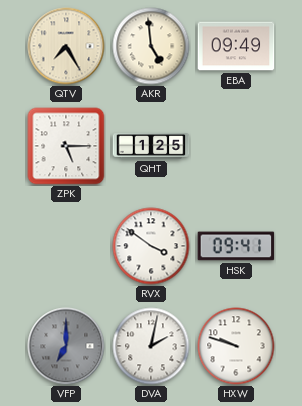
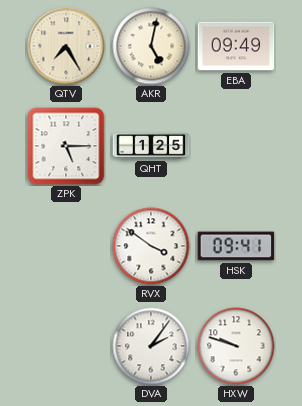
AKR: 4:59 -> 5:02
VFP: 7:00 -> none
DVA: 2:02 -> 2:06
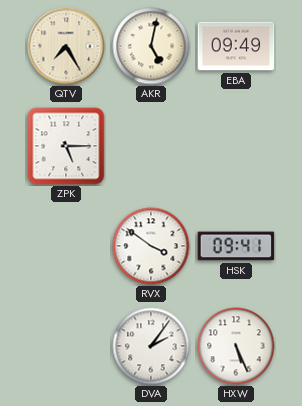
QHT: 1:25 -> none
HXW: 9:48 -> 5:26
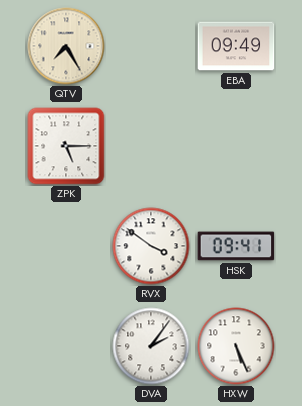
AKR: 5:02 -> none
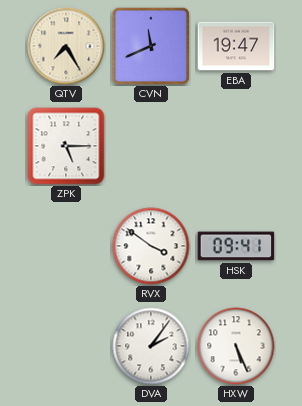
CVN: none -> 11:41
EBA: 09:49 -> 19:47
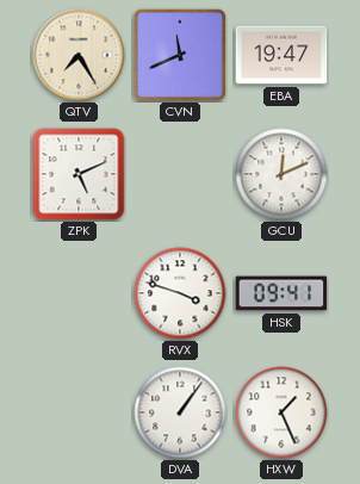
ZPK: 5:15 -> 5:11
GCU: none -> 12:11
RVX: 3:51 -> 3:48
DVA: 2:06 -> 1:06
HXW: 5:26 -> 1:26
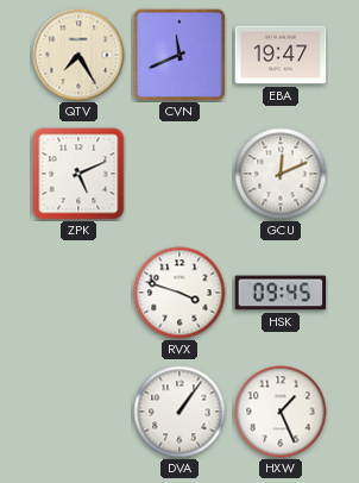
HSK: 09:41 -> 09:45
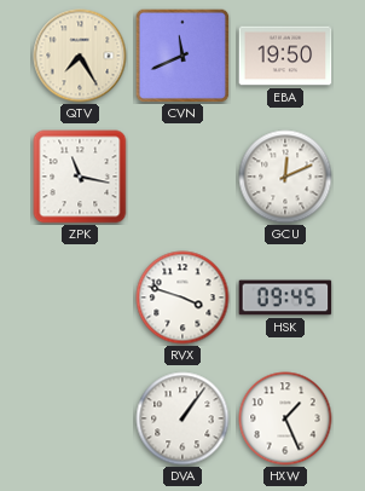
EBA: 19:47 -> 19:50
ZPK: 5:11 -> 11:17
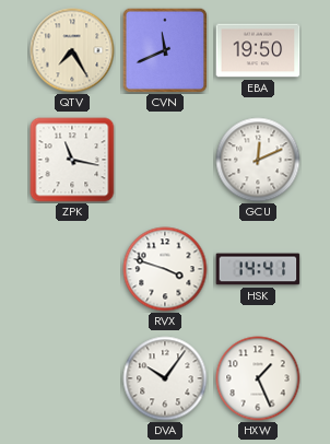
HSK: 09:45 -> 14:41
DVA: 1:06 -> 10:06
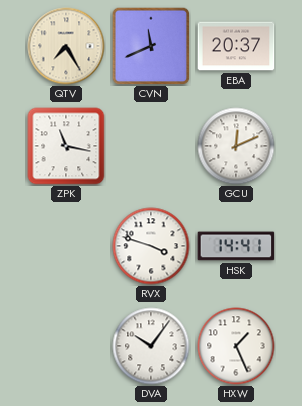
EBA: 19:50 -> 20:37
